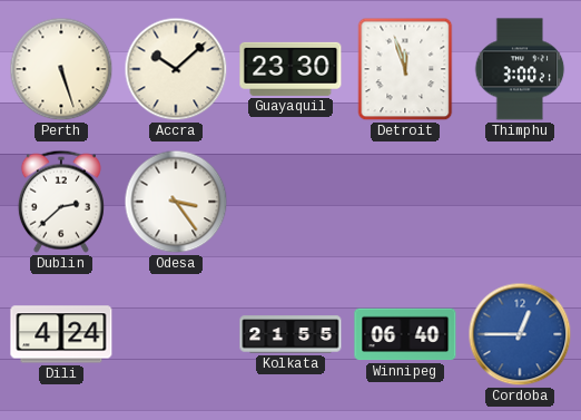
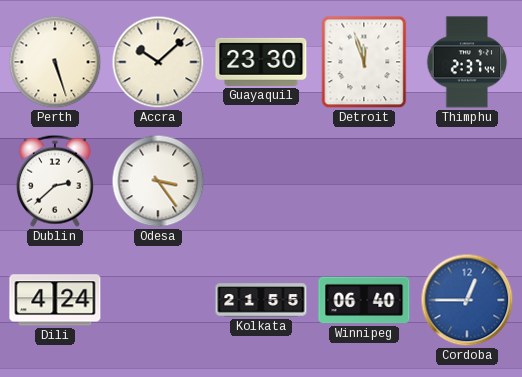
Thimphu: 3:00 -> 2:37
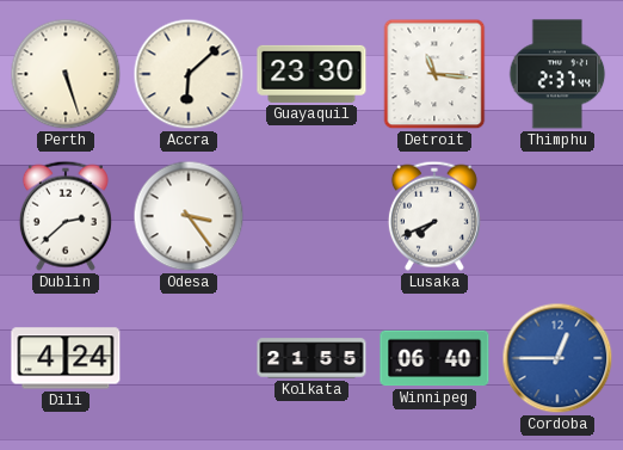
Accra: 10:08 -> 6:08
Detroit: 11:57 -> 11:16
Lusaka: none -> 7:41
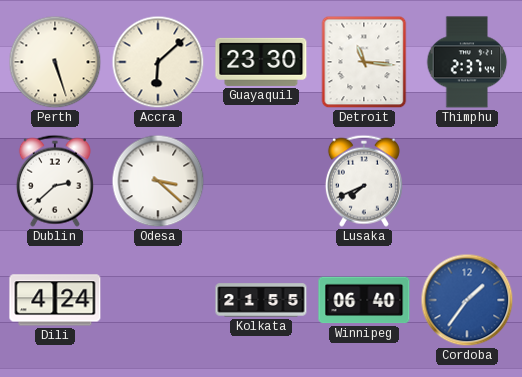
Odesa: 3:24 -> 3:22
Cordoba: 12:45 -> 1:36
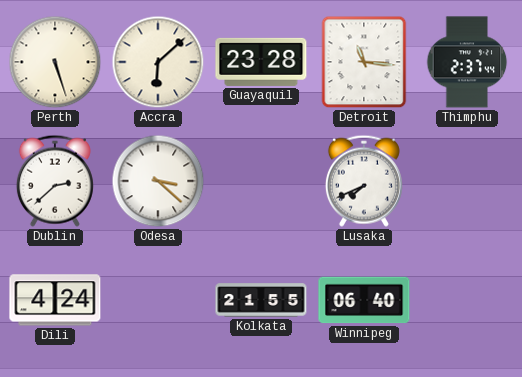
Guayaquil: 23:30 -> 23:28
Cordoba: 1:36 -> none
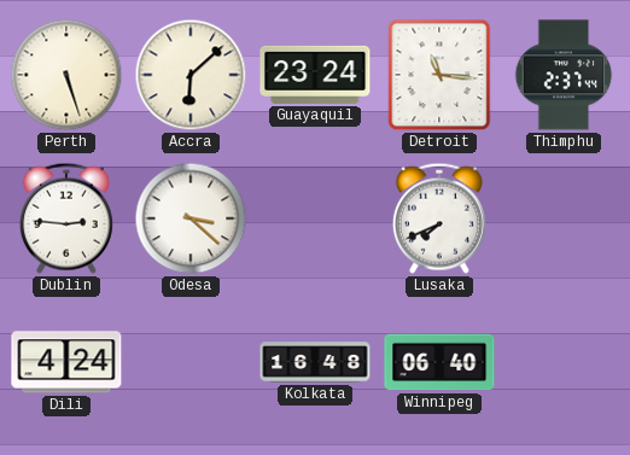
Guayaquil: 23:28 -> 23:24
Dublin: 2:38 -> 2:46
Kolkata: 21:55 -> 16:48
